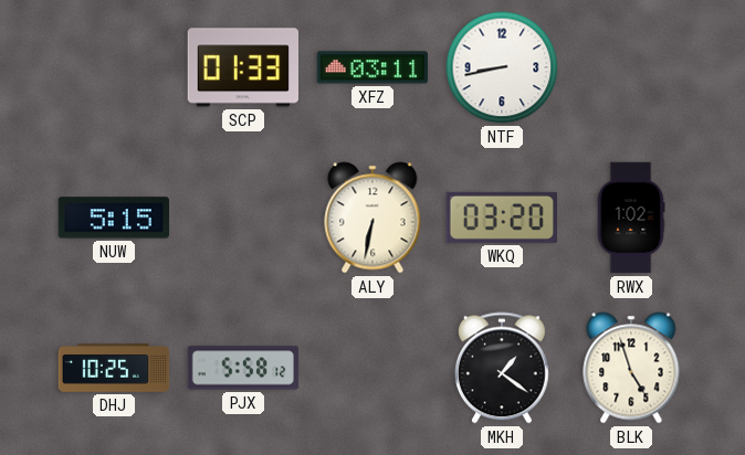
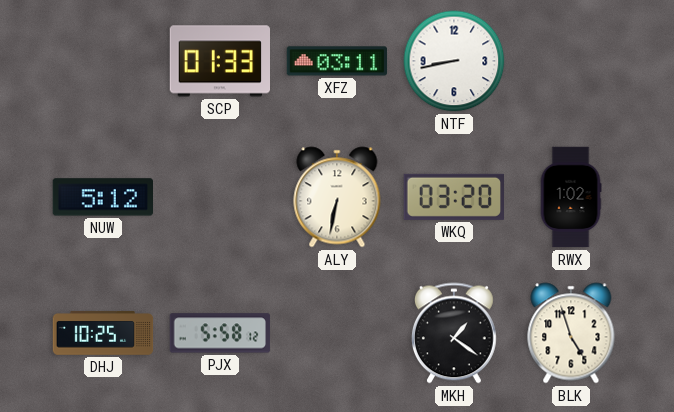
NUW: 5:15 -> 5:12
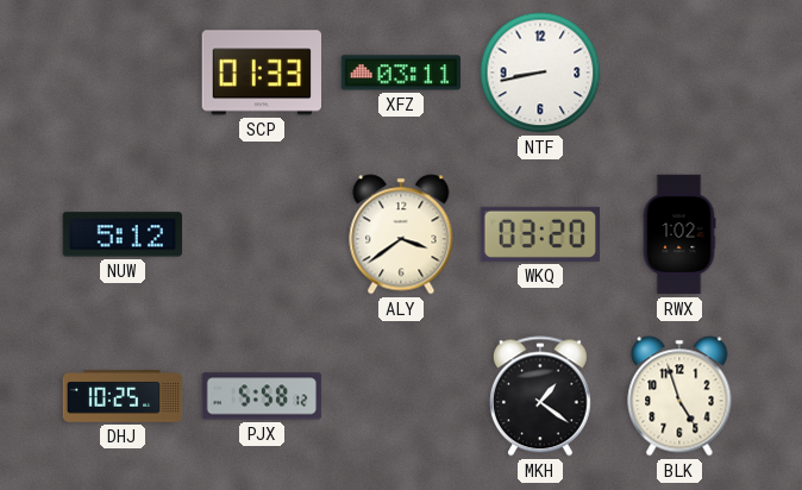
ALY: 6:32 -> 3:39
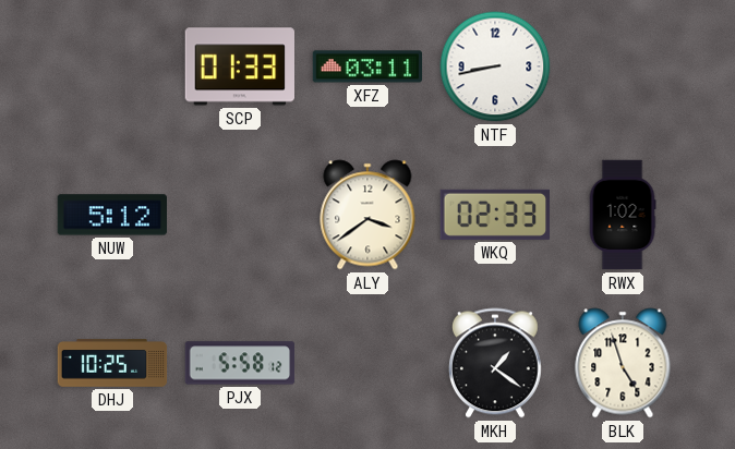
WKQ: 03:20 -> 02:33
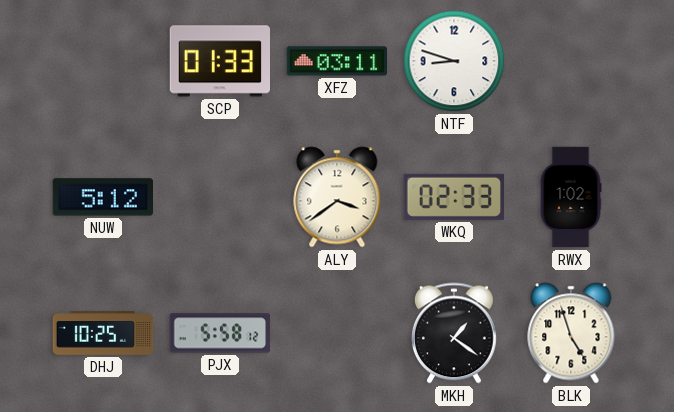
NTF: 8:43 -> 8:48
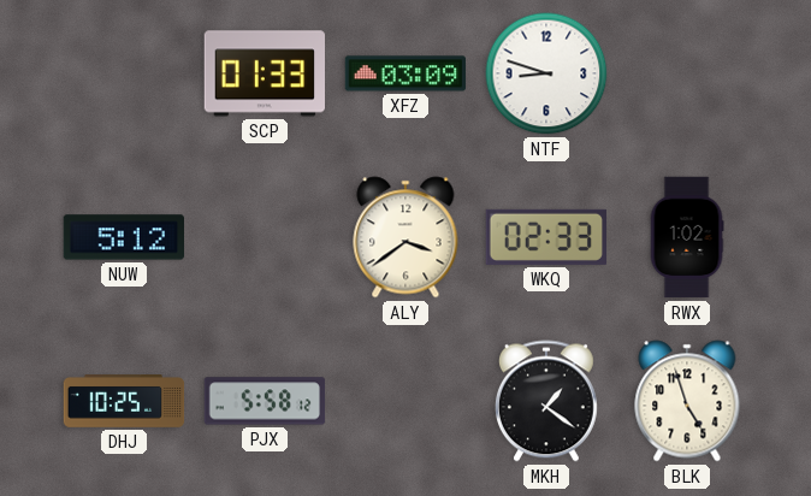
XFZ: 03:11 -> 03:09
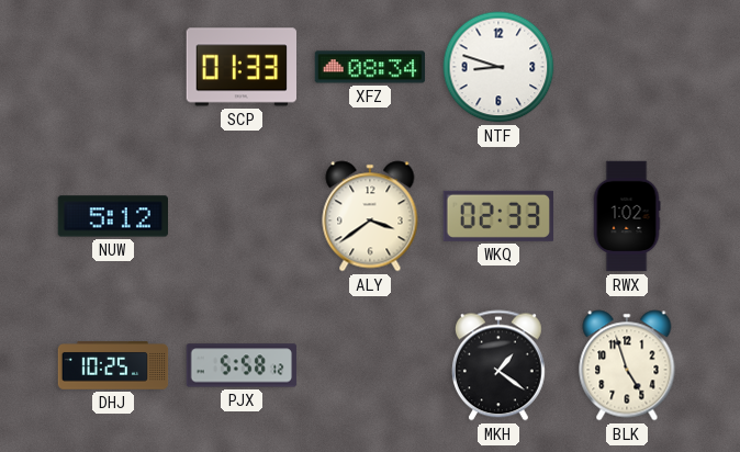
XFZ: 03:09 -> 08:34
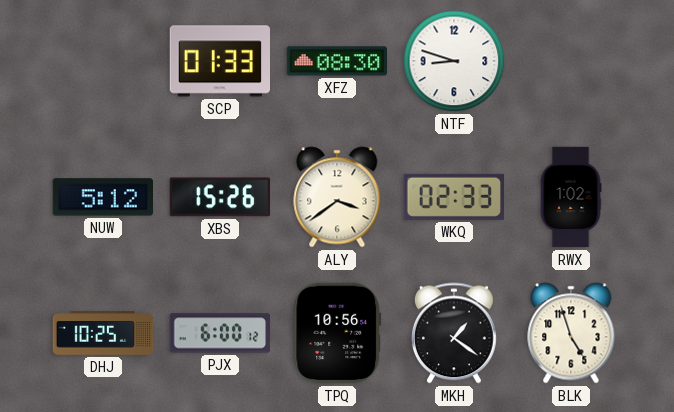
XFZ: 08:34 -> 08:30
XBS: none -> 15:26
PJX: 5:58 -> 6:00
TPQ: none -> 10:56
